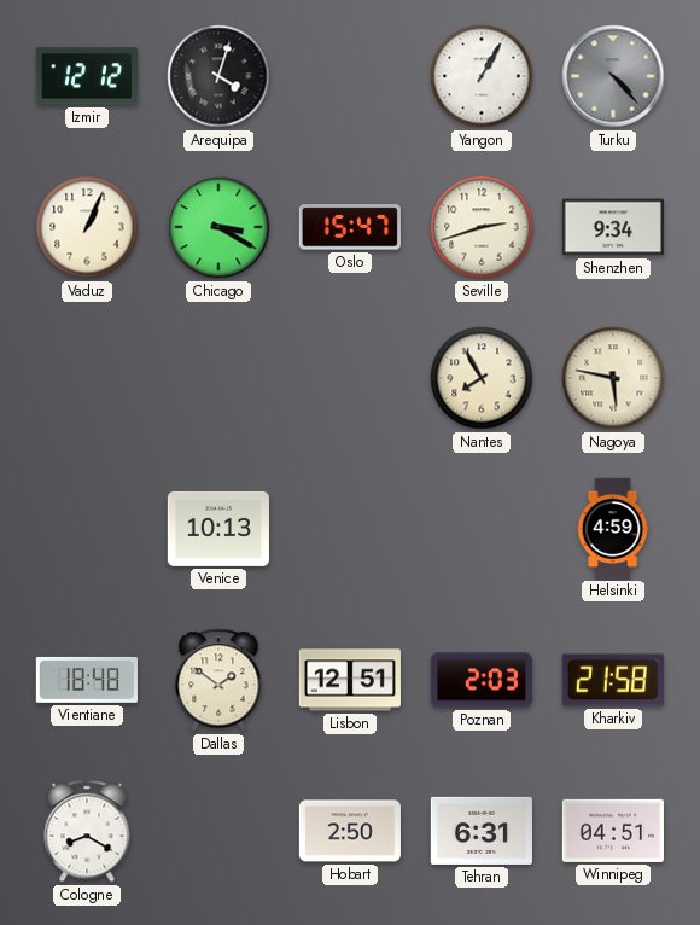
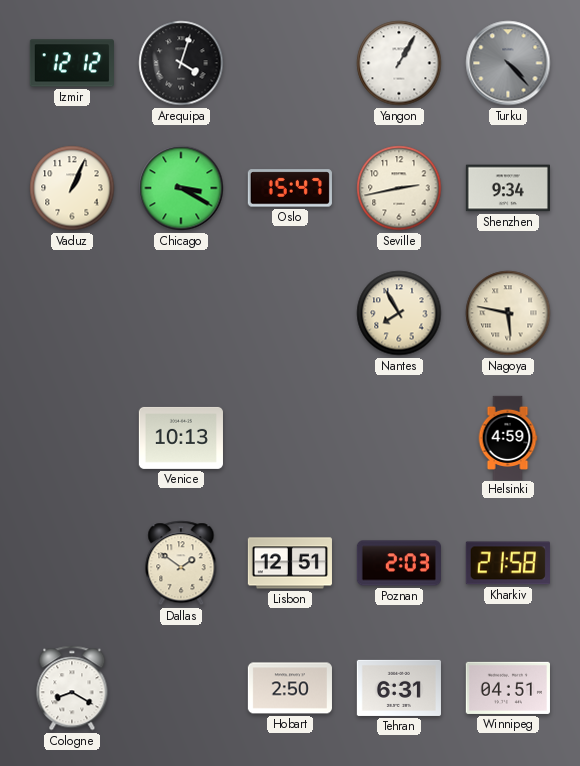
Seville: 2:42 -> 2:43
Vientiane: 18:48 -> none
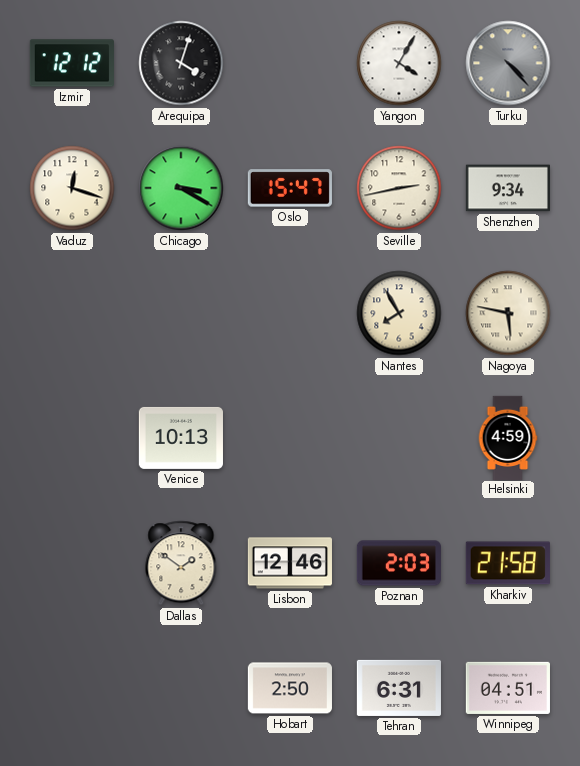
Yangon: 1:05 -> 4:05
Vaduz: 1:04 -> 12:18
Lisbon: 12:51 -> 12:46
Cologne: 8:20 -> none
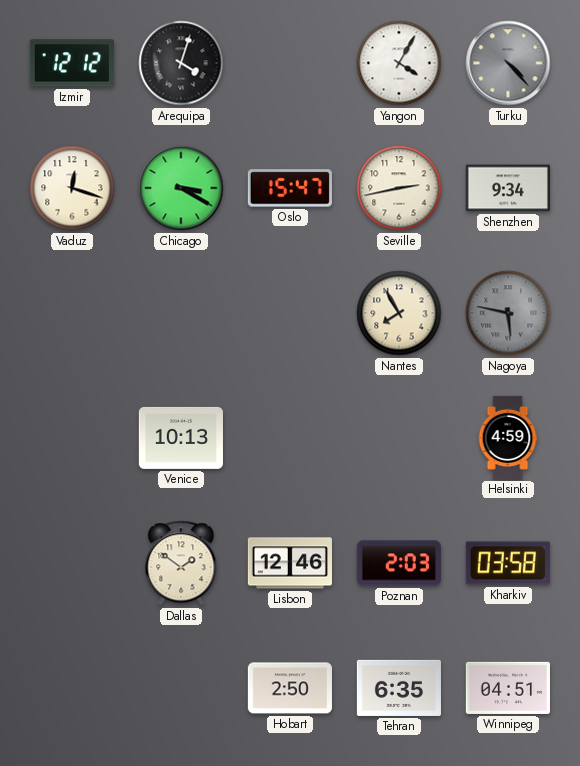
Nagoya dial: cream -> grey
Kharkiv: 21:58 -> 03:58
Tehran: 6:31 -> 6:35
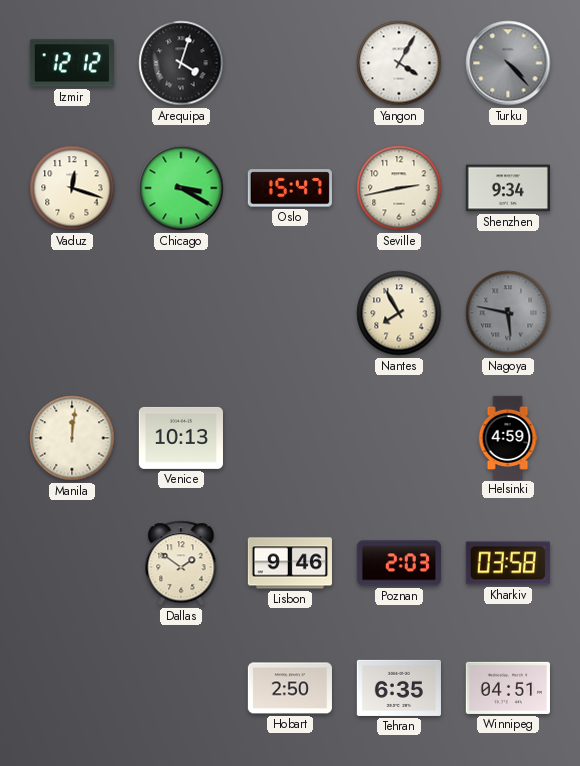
Manila: none -> 12:01
Lisbon: 12:46 -> 9:46
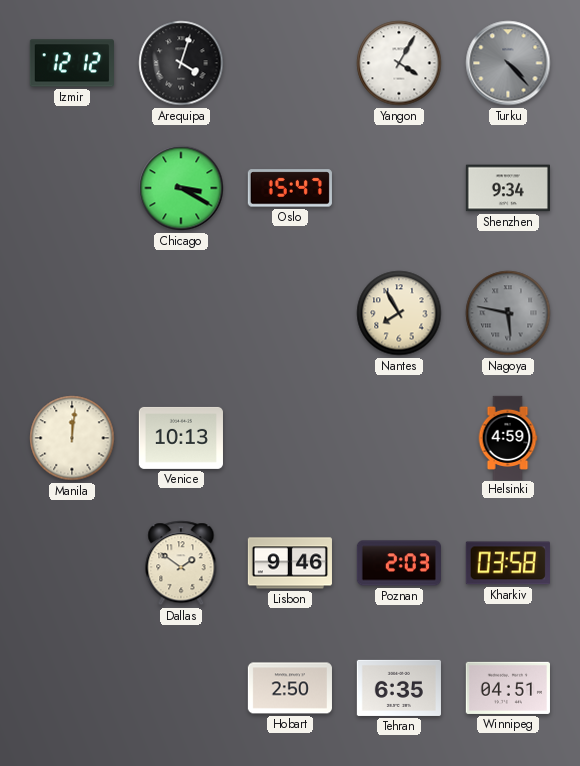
Vaduz: 12:18 -> none
Seville: 2:43 -> none
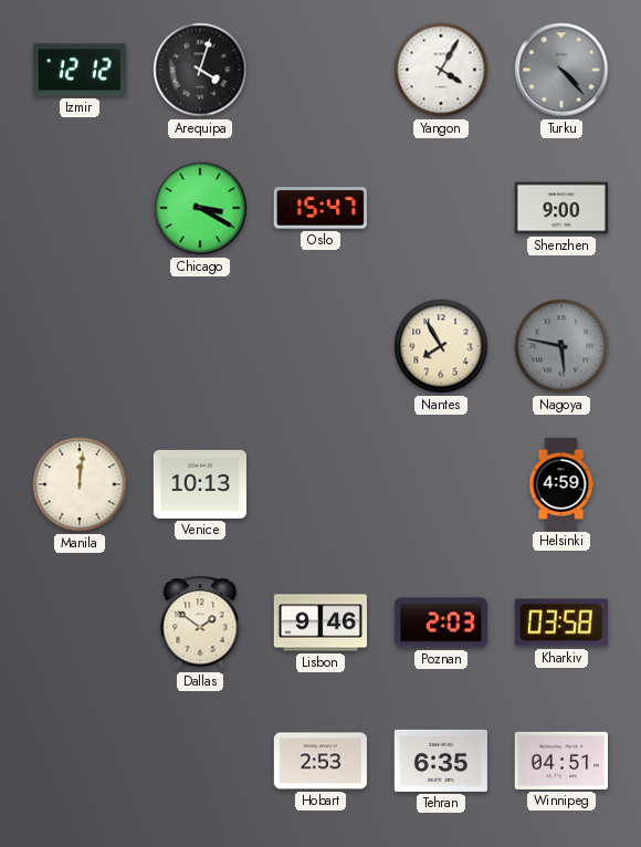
Shenzhen: 9:34 -> 9:00
Hobart: 2:50 -> 2:53
